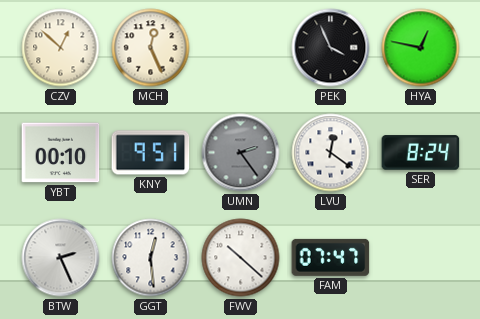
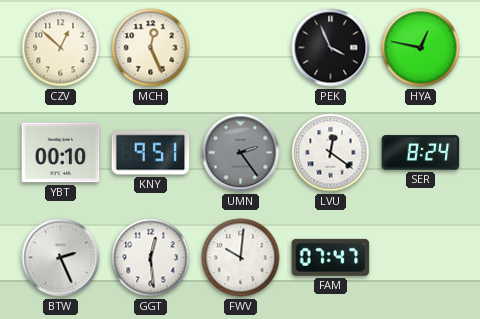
FWV: 10:22 -> 10:01
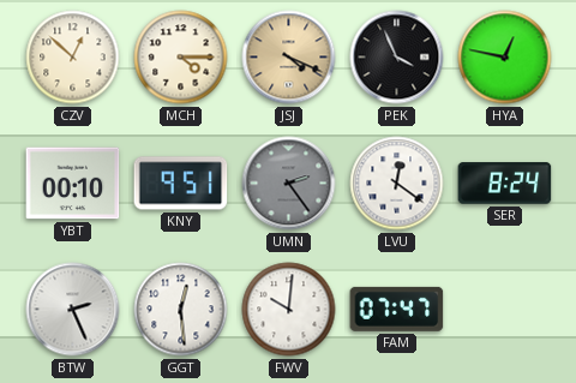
MCH: 12:26 -> 4:15
JSJ: none -> 4:19
